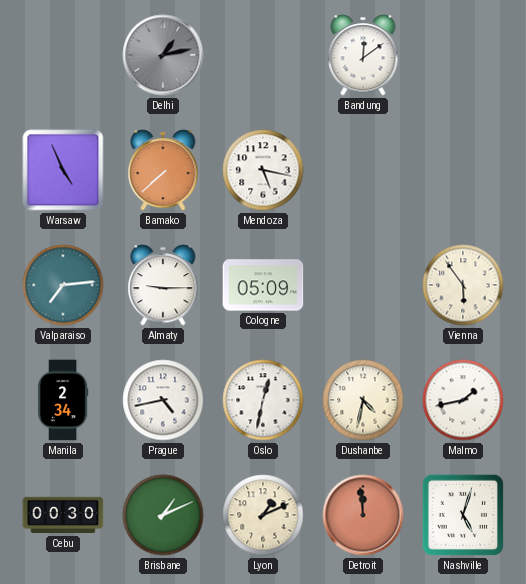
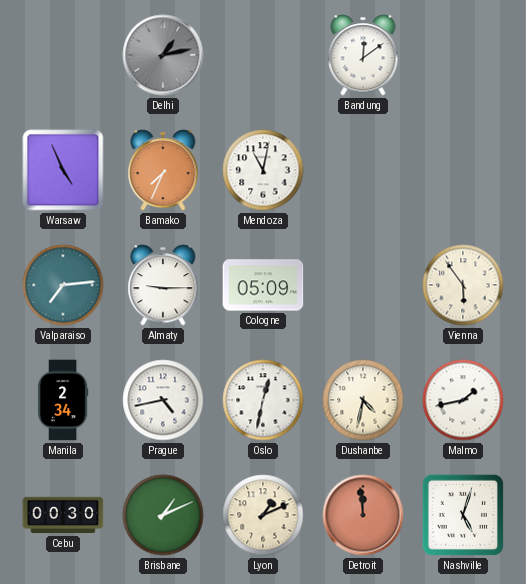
Bamako: 7:38 -> 7:34
Mendoza: 5:17 -> 11:02
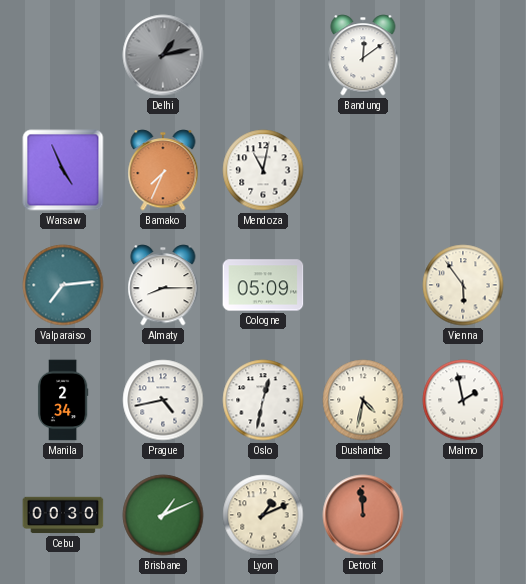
Almaty: 9:15 -> 8:15
Malmo: 1:43 -> 1:58
Nashville: 5:03 -> none
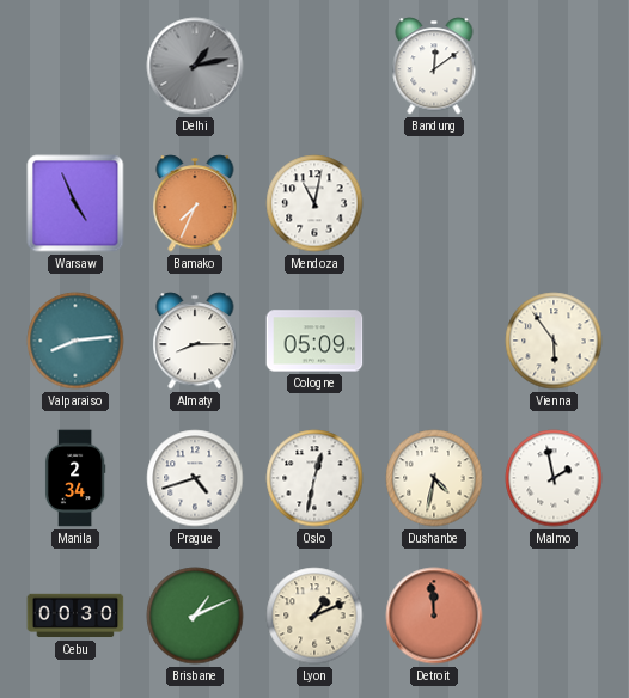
Valparaiso: 7:14 -> 8:14
Prague: 4:43 -> 4:42
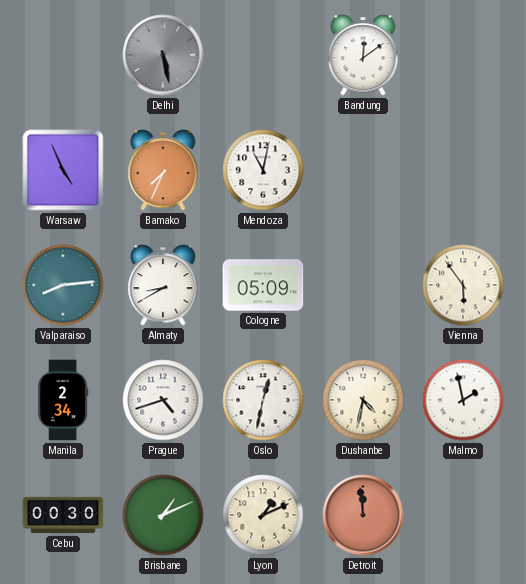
Delhi: 1:13 -> 5:28
Almaty: 8:15 -> 8:40
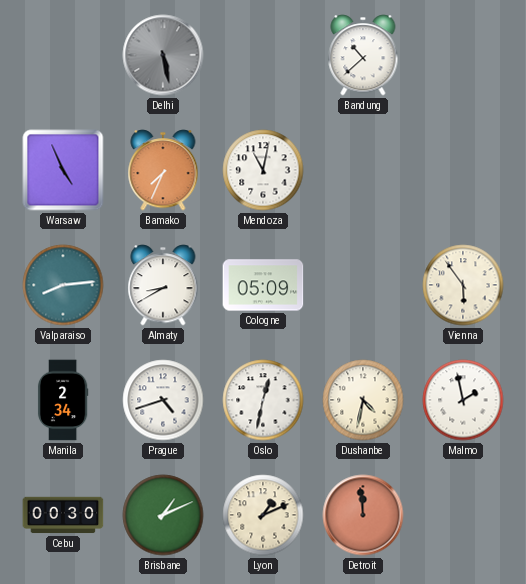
Bandung: 12:09 -> 10:38
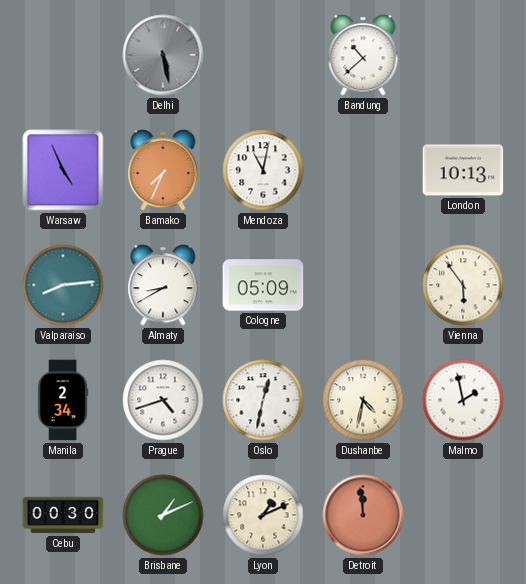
London: none -> 10:13
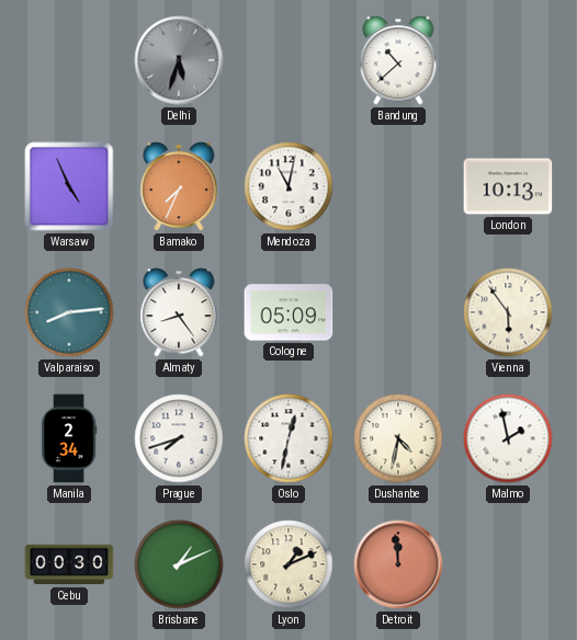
Delhi: 5:28 -> 5:33
Almaty: 8:40 -> 8:24
Prague: 4:42 -> 7:42
